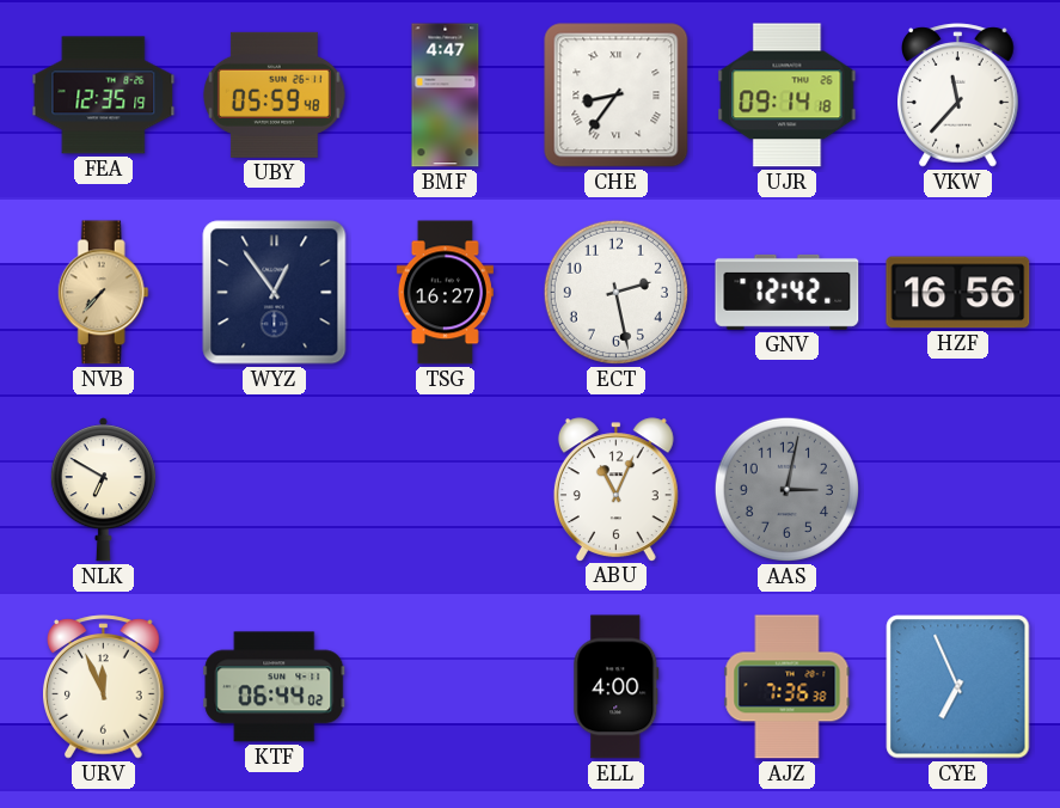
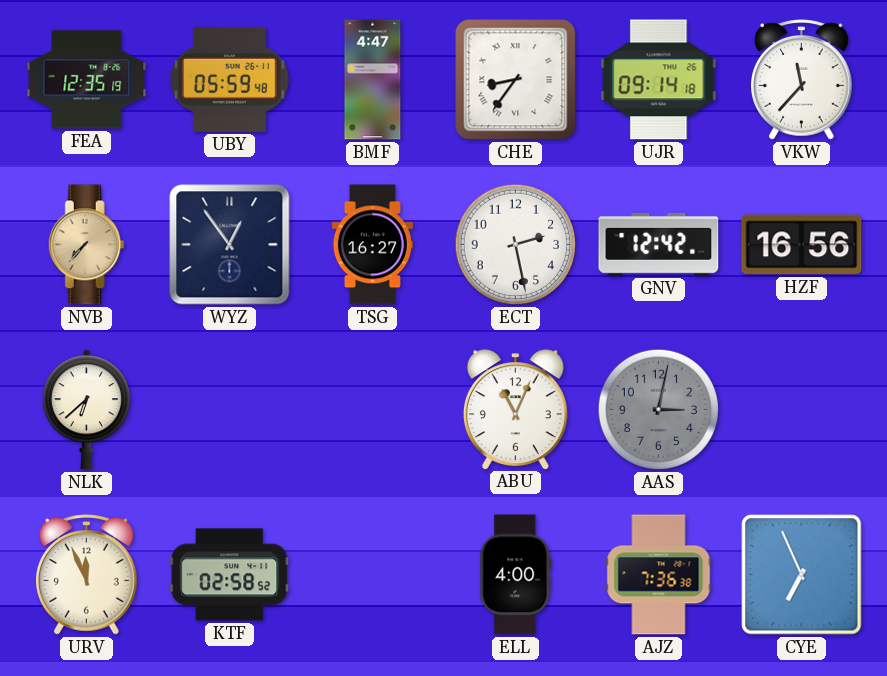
NLK: 6:50 -> 6:38
KTF: 06:44 -> 02:58
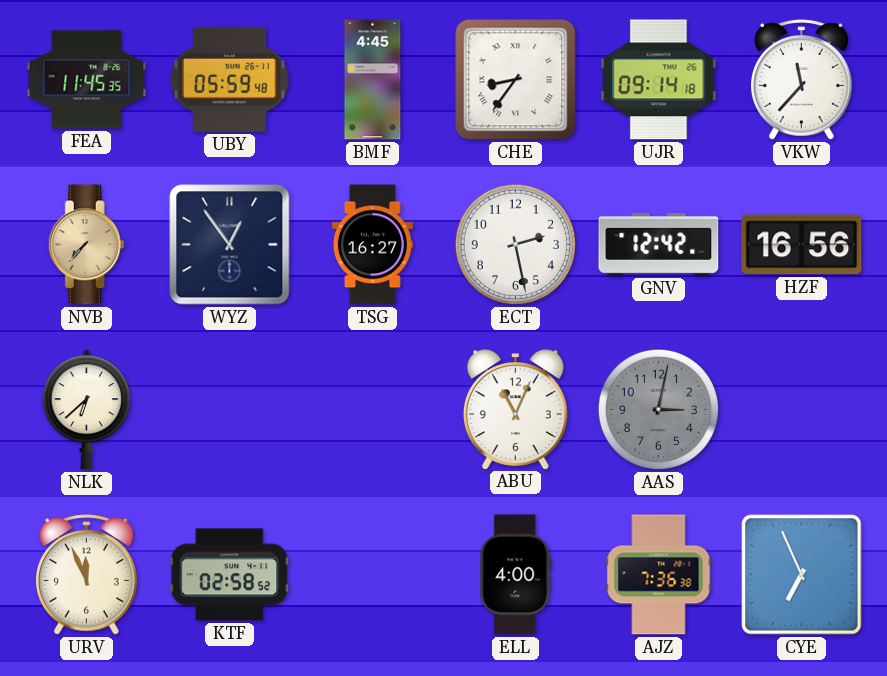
FEA: 12:35 -> 11:45
BMF: 4:47 -> 4:45
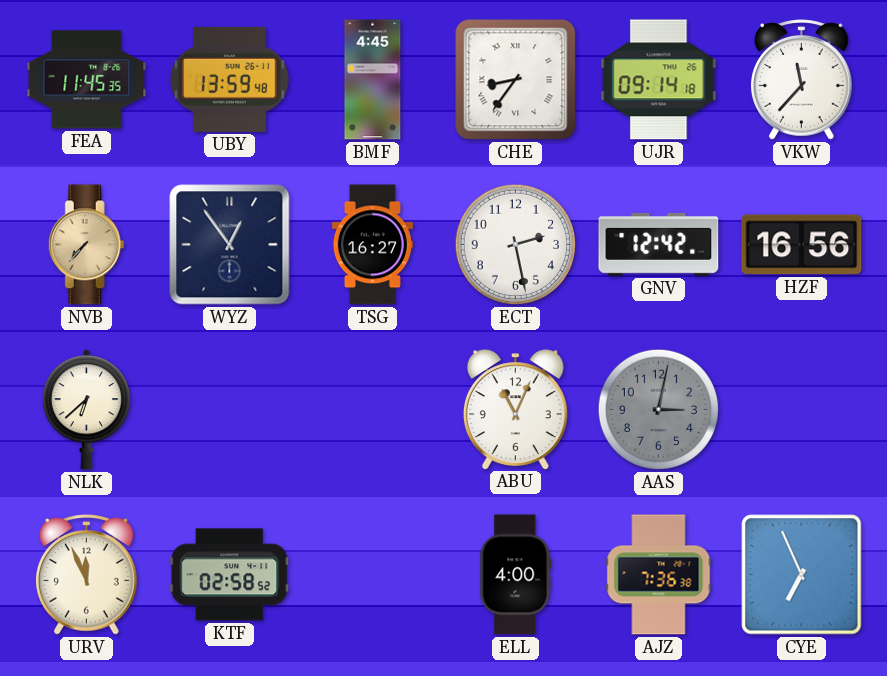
UBY: 05:59 -> 13:59
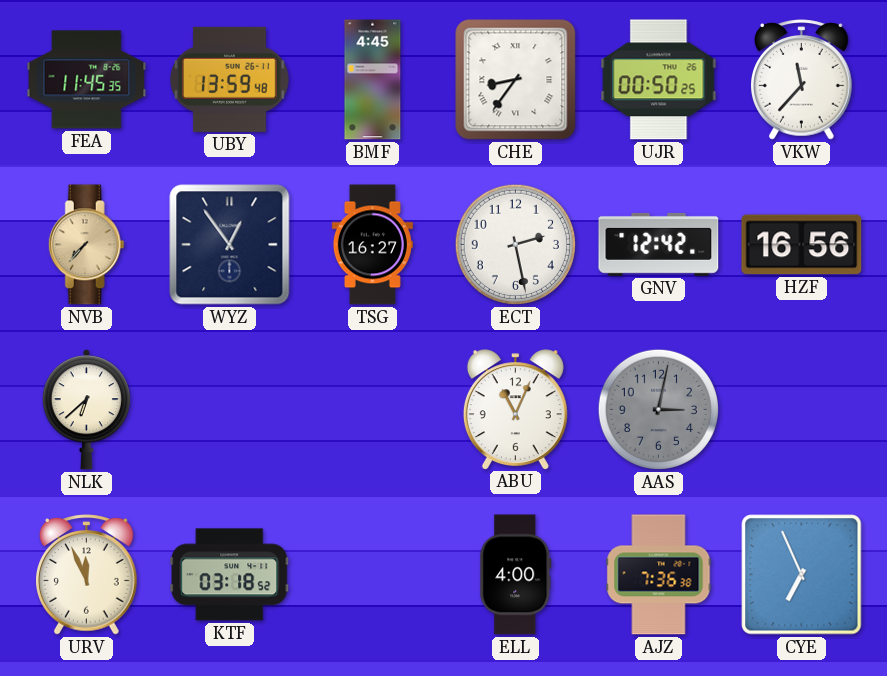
UJR: 09:14 -> 00:50
KTF: 02:58 -> 03:18
